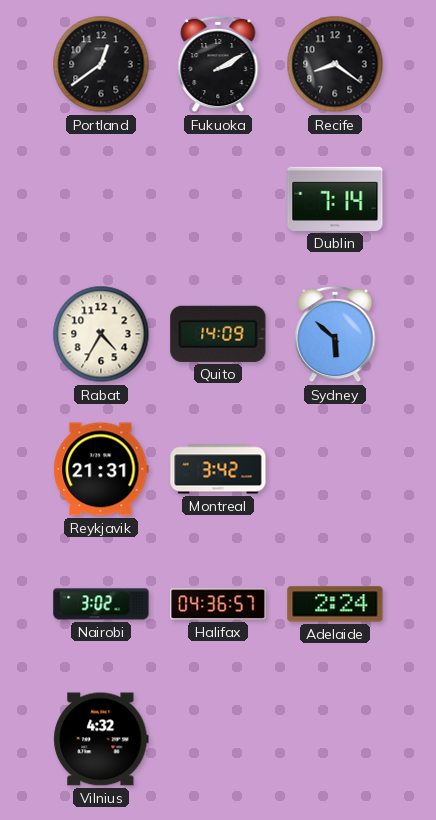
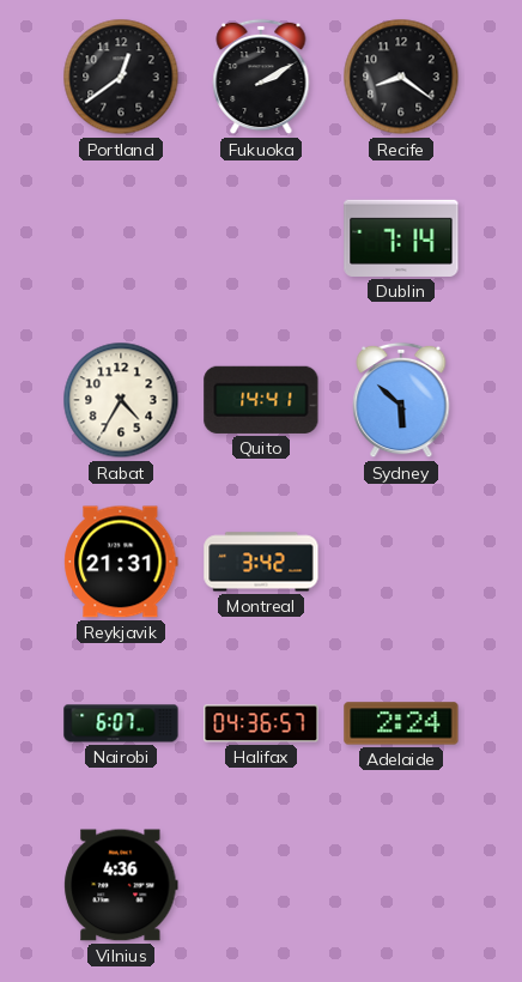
Quito: 14:09 -> 14:41
Nairobi: 3:02 -> 6:07
Vilnius: 4:32 -> 4:36
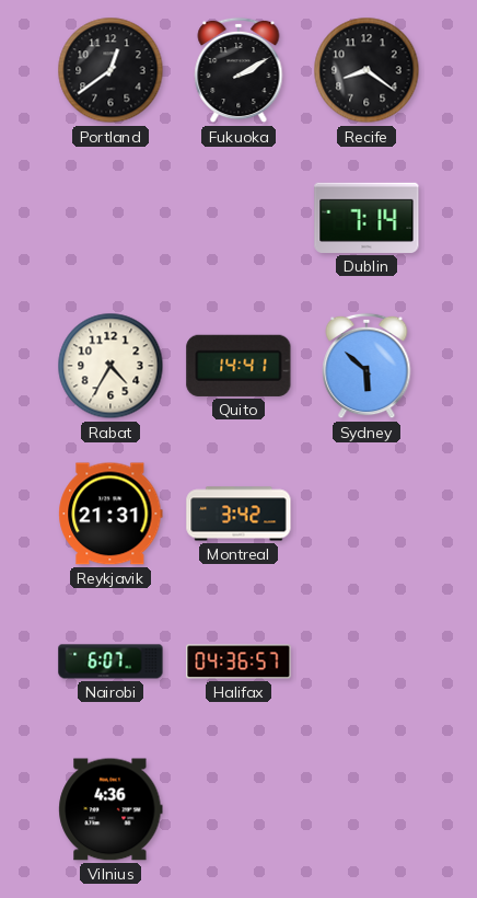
Adelaide: 2:24 -> none
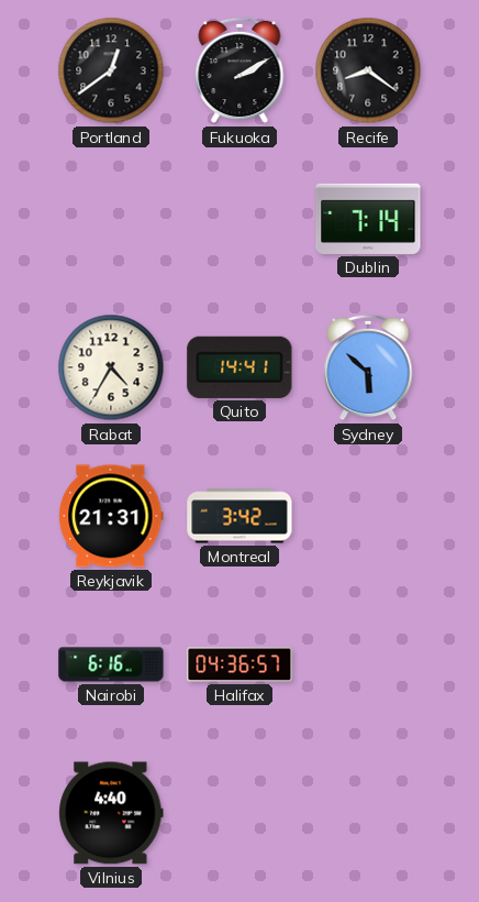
Nairobi: 6:07 -> 6:16
Vilnius: 4:36 -> 4:40
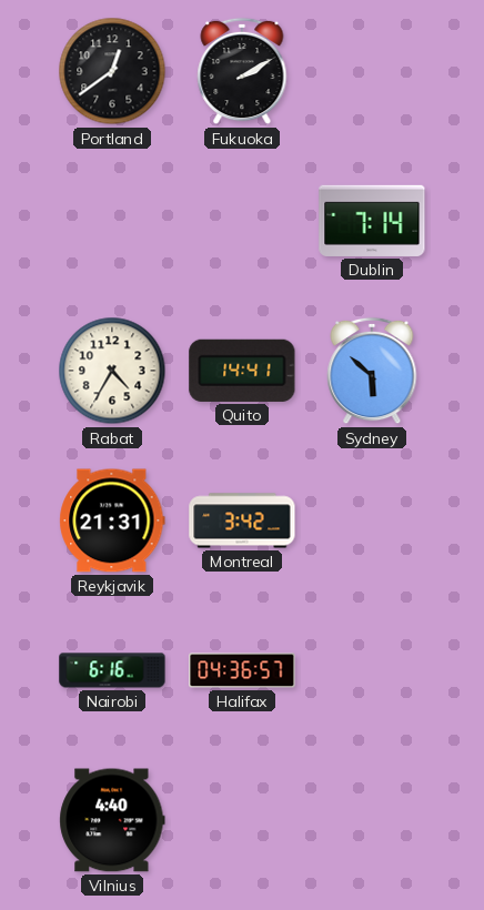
Recife: 8:21 -> none
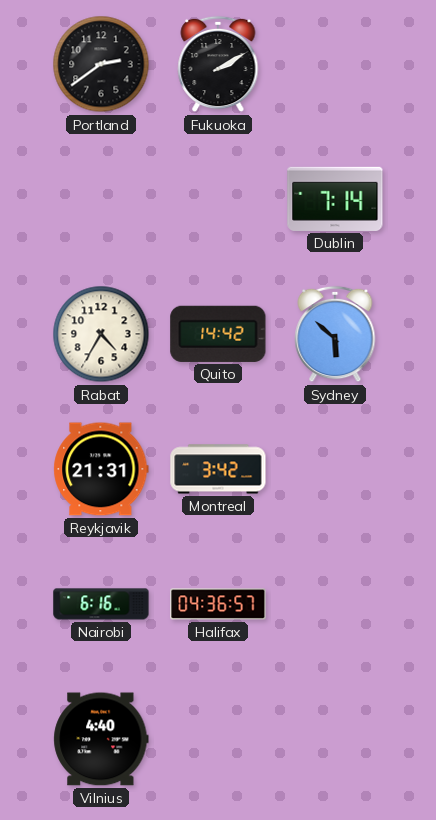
Portland: 12:39 -> 2:39
Quito: 14:41 -> 14:42
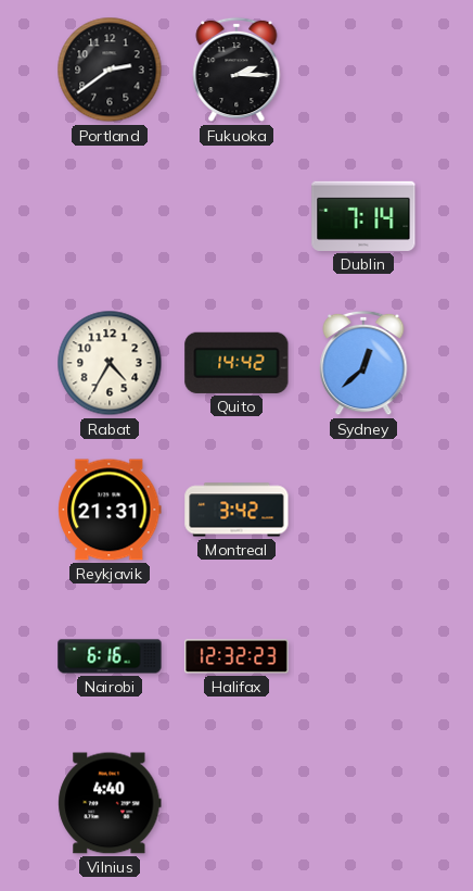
Fukuoka: 2:10 -> 2:15
Sydney: 5:52 -> 12:38
Halifax: 04:36 -> 12:32
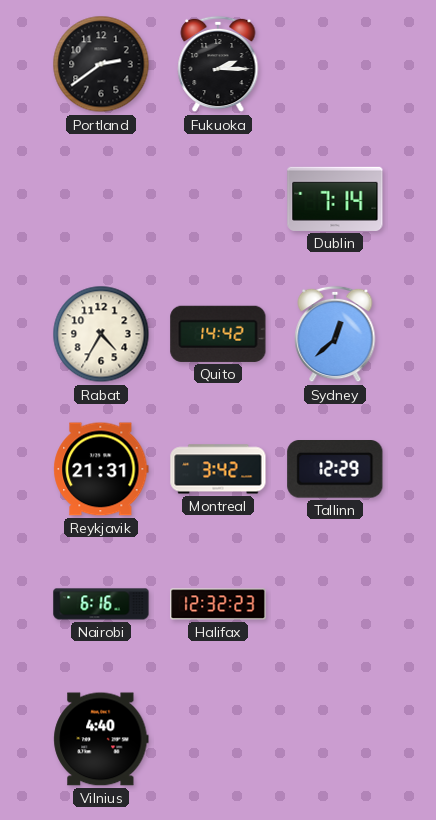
Tallinn: none -> 12:29
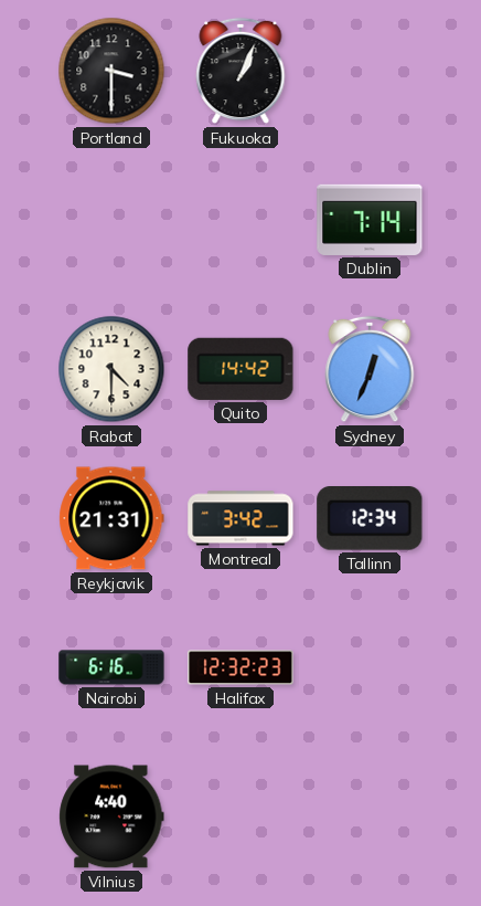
Portland: 2:39 -> 3:30
Fukuoka: 2:15 -> 1:04
Rabat: 4:35 -> 4:30
Sydney: 12:38 -> 12:34
Tallinn: 12:29 -> 12:34
